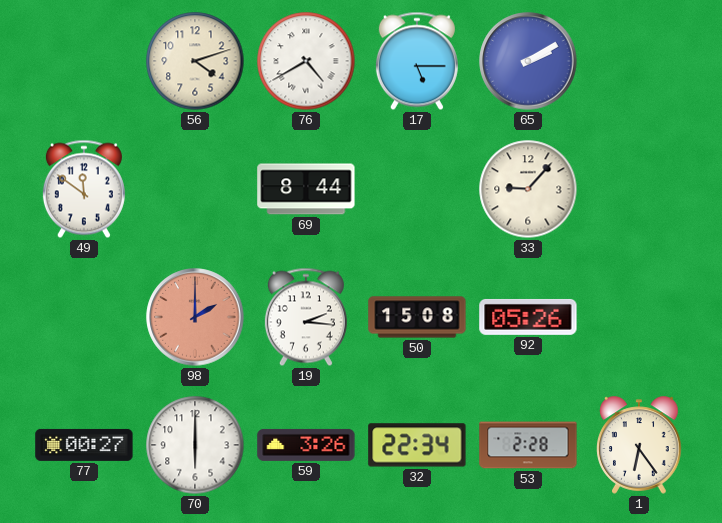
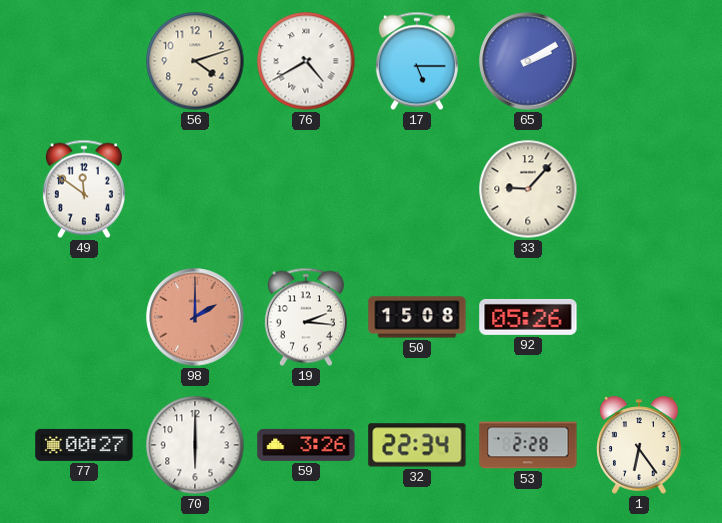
69: 8:44 -> none
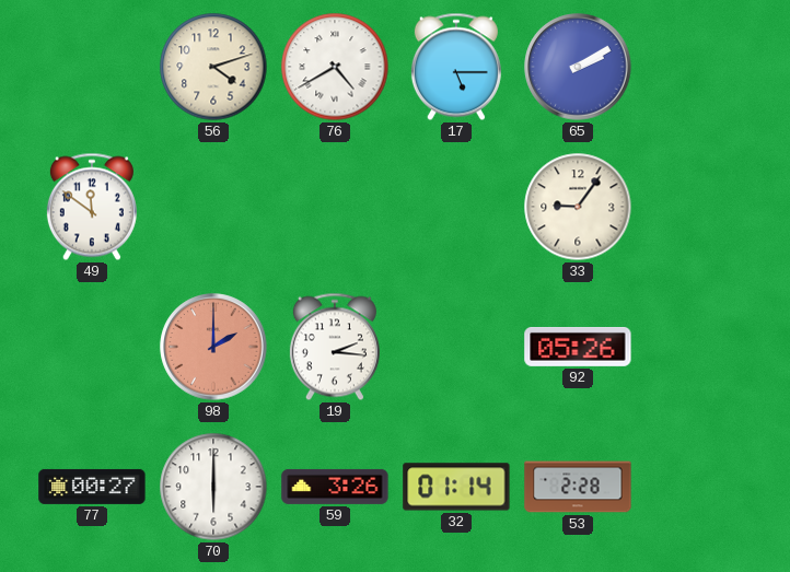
33: 9:07 -> 9:06
50: 15:08 -> none
32: 22:34 -> 01:14
1: 6:24 -> none
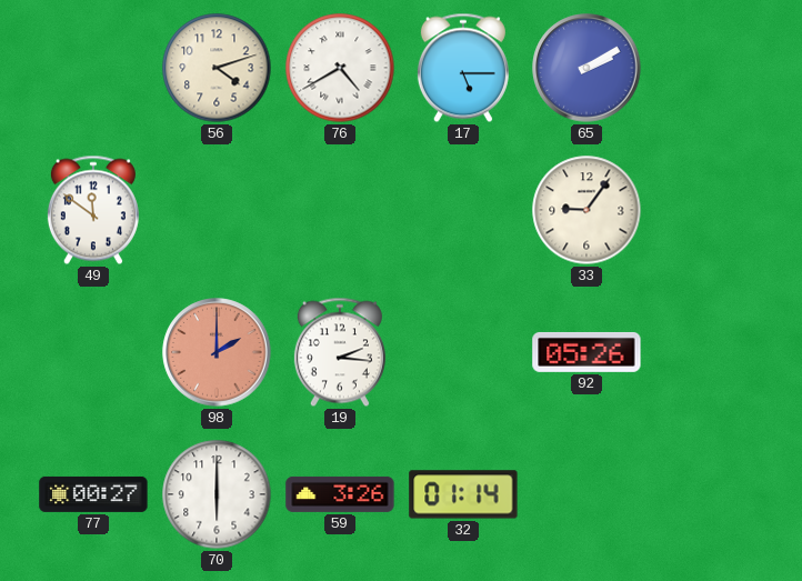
53: 2:28 -> none
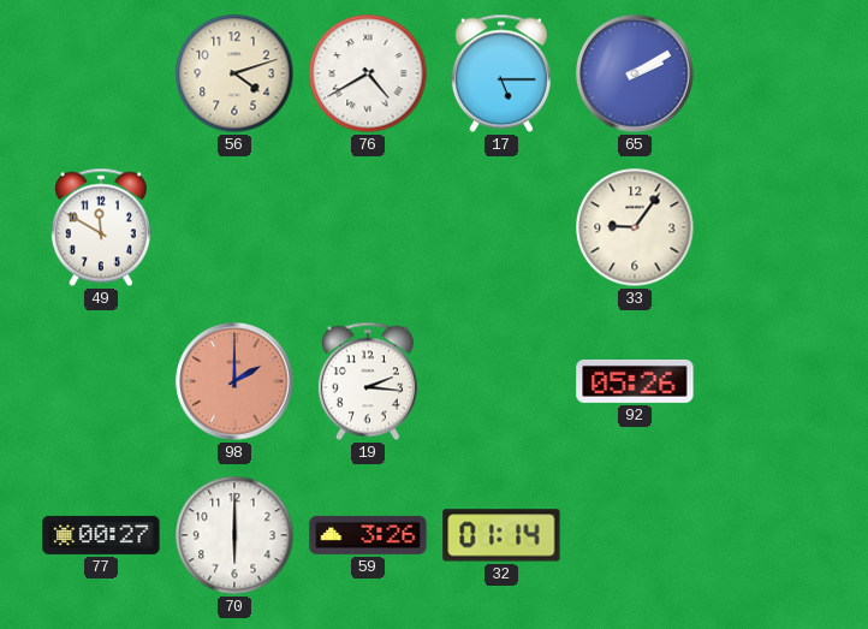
49: 11:51 -> 11:50
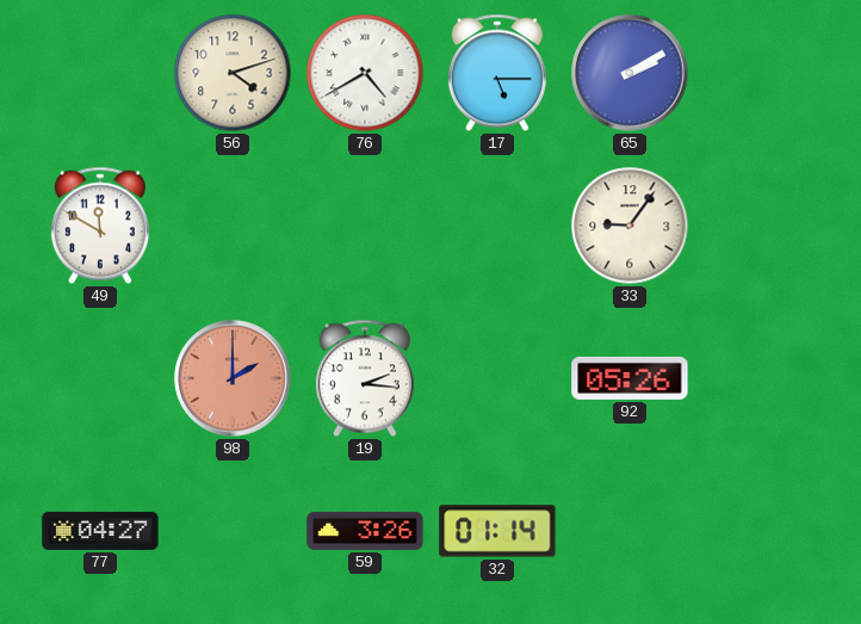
77: 00:27 -> 04:27
70: 6:00 -> none
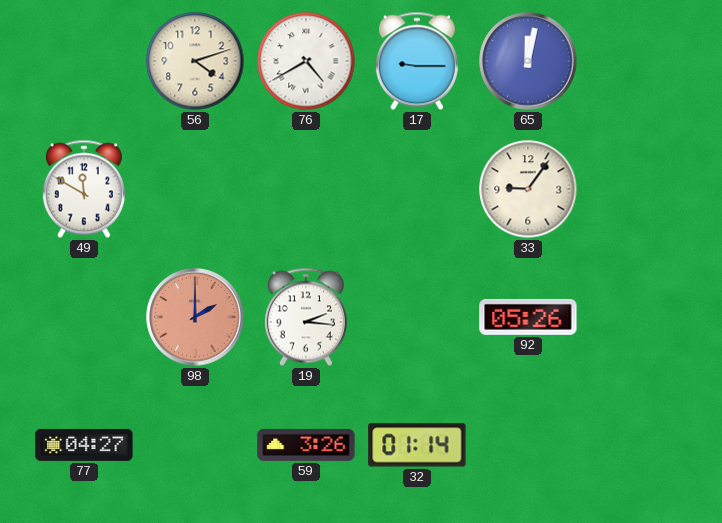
17: 5:15 -> 9:15
65: 2:10 -> 12:02
